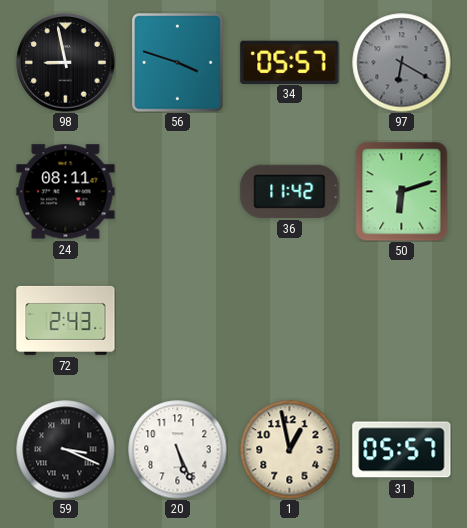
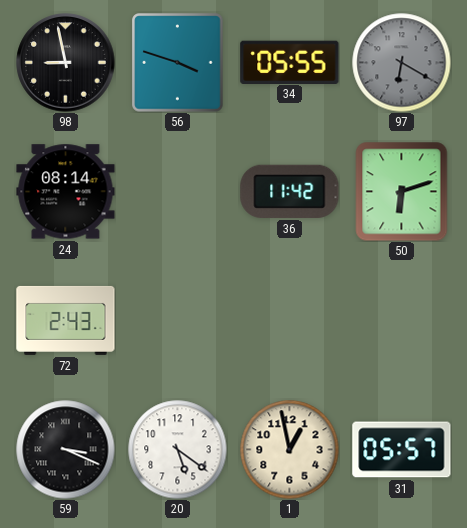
34: 05:57 -> 05:55
24: 08:11 -> 08:14
20: 5:26 -> 5:21
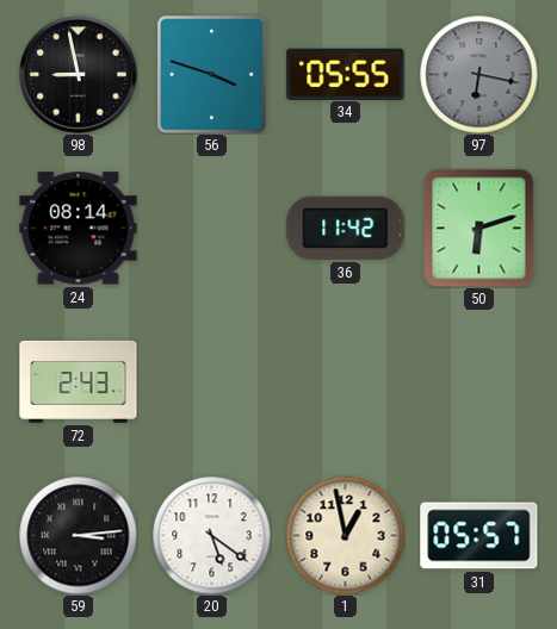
97: 6:20 -> 6:17
59: 3:19 -> 3:14
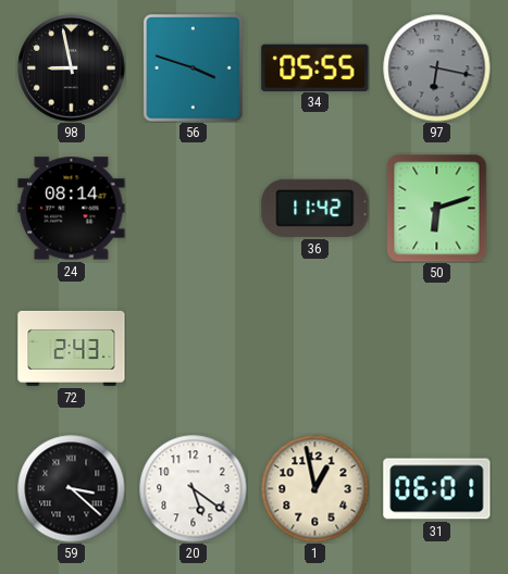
59: 3:14 -> 3:22
31: 05:57 -> 06:01
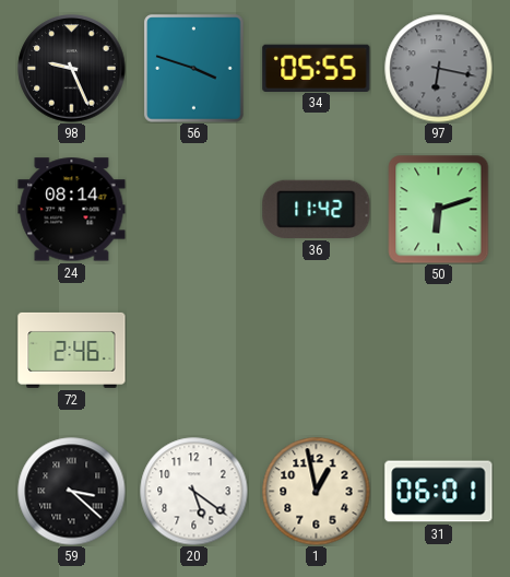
98: 8:58 -> 9:26
72: 2:43 -> 2:46
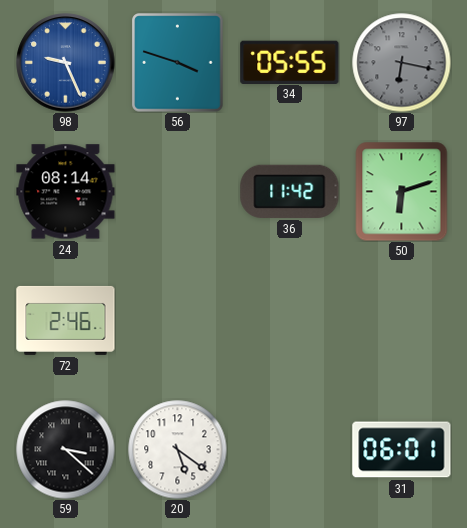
98 dial: black -> blue
1: 12:58 -> none
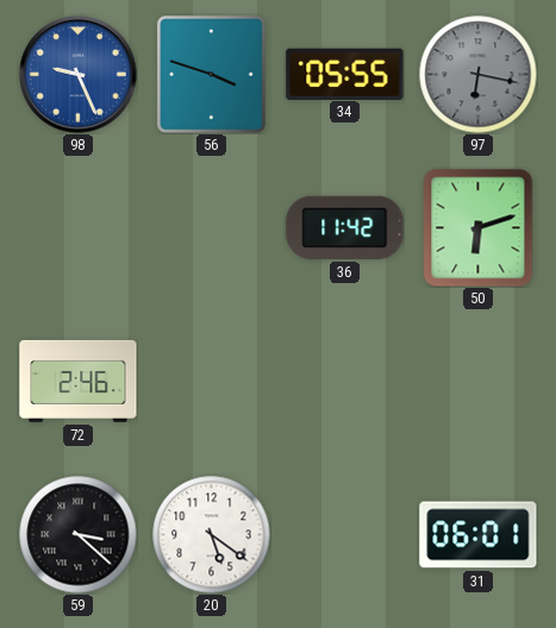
24: 08:14 -> none
